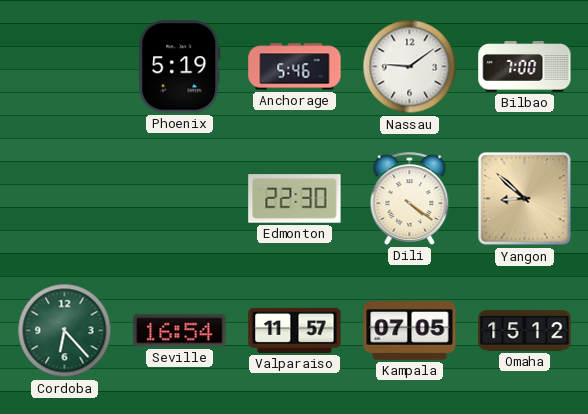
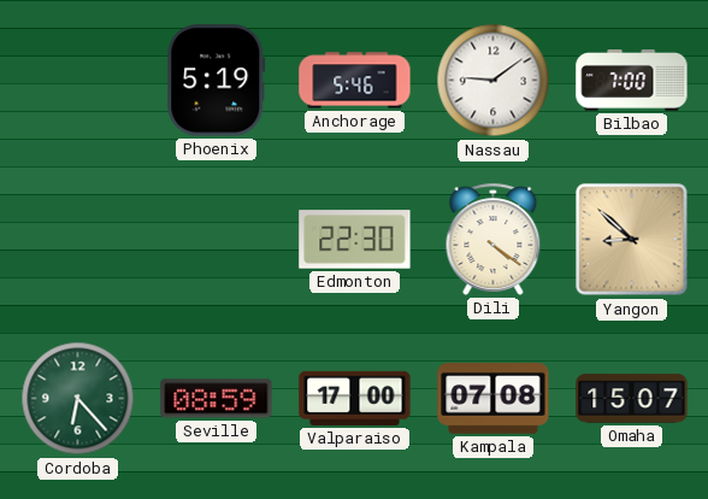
Seville: 16:54 -> 08:59
Valparaiso: 11:57 -> 17:00
Kampala: 07:05 -> 07:08
Omaha: 15:12 -> 15:07
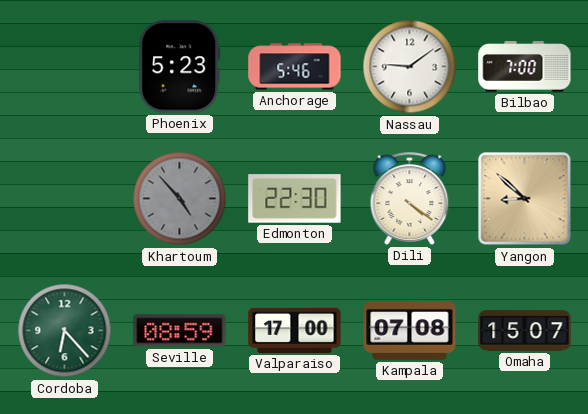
Phoenix: 5:19 -> 5:23
Khartoum: none -> 4:53
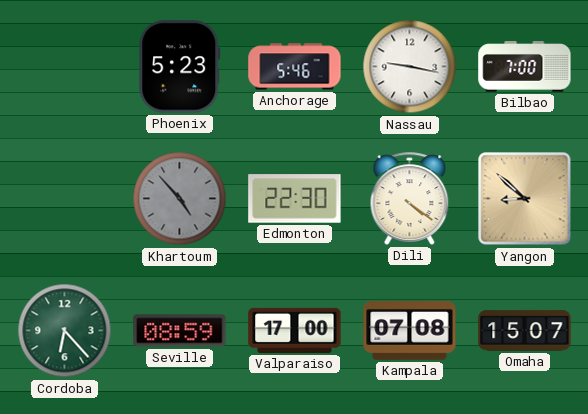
Nassau: 9:09 -> 9:17
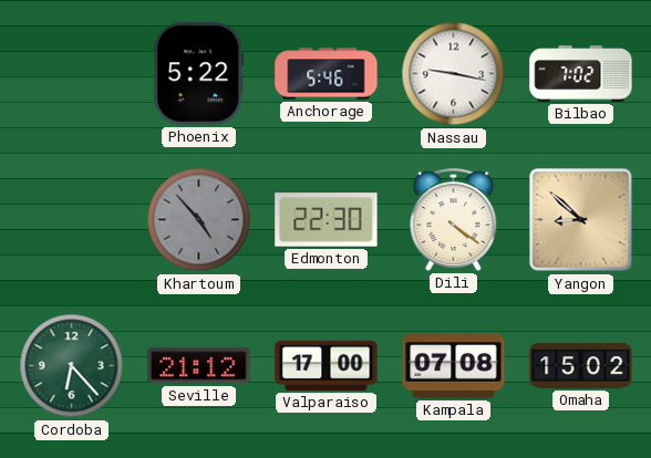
Phoenix: 5:23 -> 5:22
Bilbao: 7:00 -> 7:02
Seville: 08:59 -> 21:12
Omaha: 15:07 -> 15:02
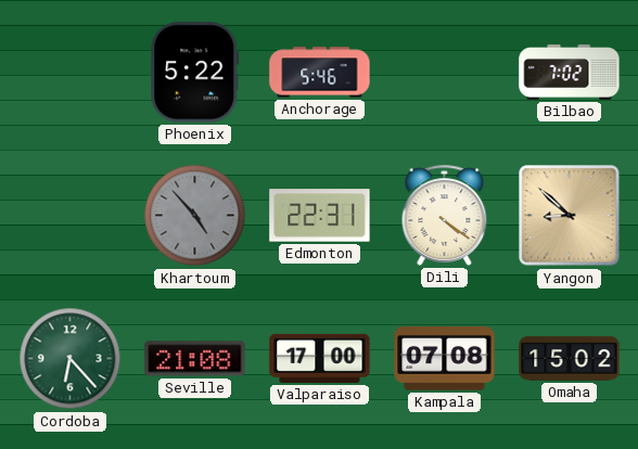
Nassau: 9:17 -> none
Edmonton: 22:30 -> 22:31
Seville: 21:12 -> 21:08
